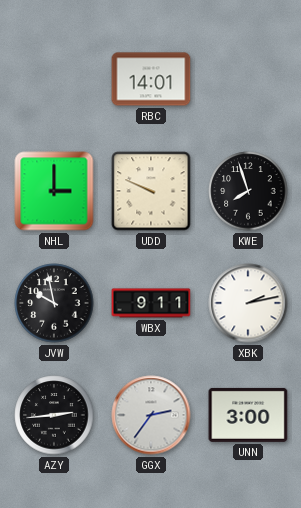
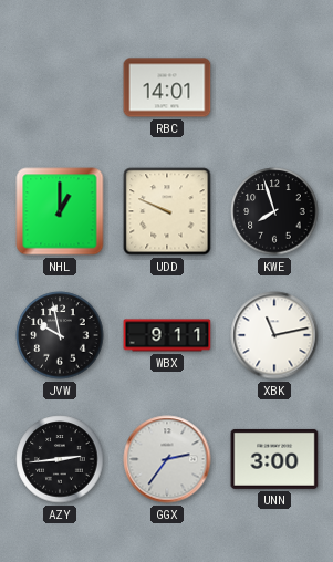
NHL: 3:00 -> 1:00
XBK: 2:13 -> 11:13
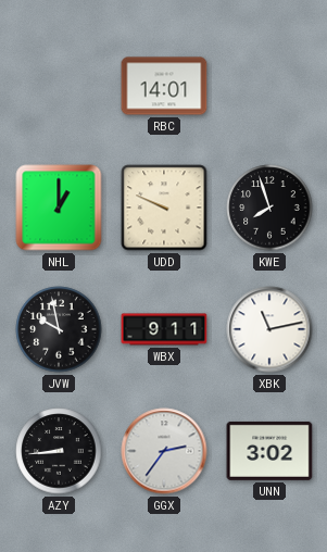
AZY: 2:44 -> 8:44
UNN: 3:00 -> 3:02
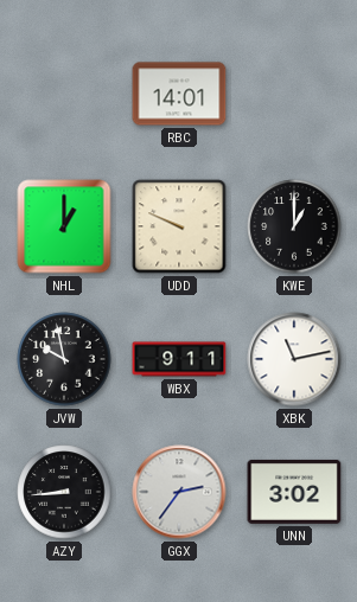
KWE: 7:57 -> 1:00
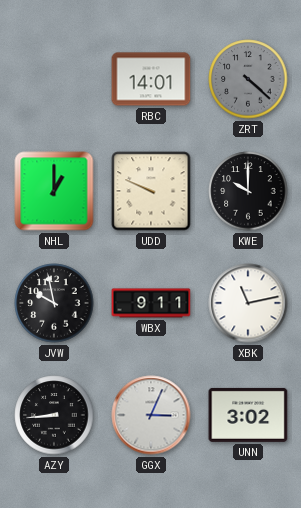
ZRT: none -> 4:22
KWE: 1:00 -> 10:00
GGX: 2:36 -> 3:04
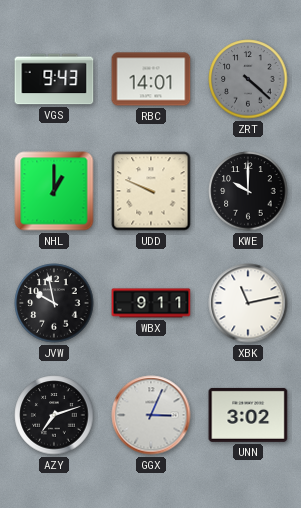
VGS: none -> 9:43
AZY: 8:44 -> 7:12
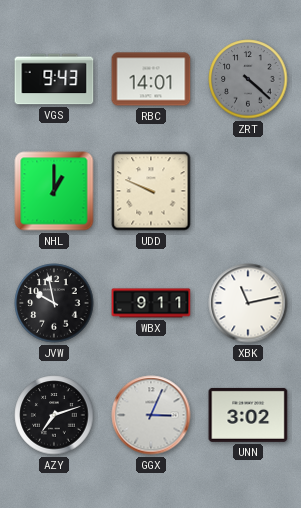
KWE: 10:00 -> none
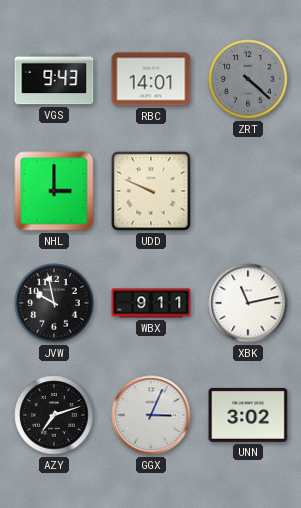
NHL: 1:00 -> 3:00
